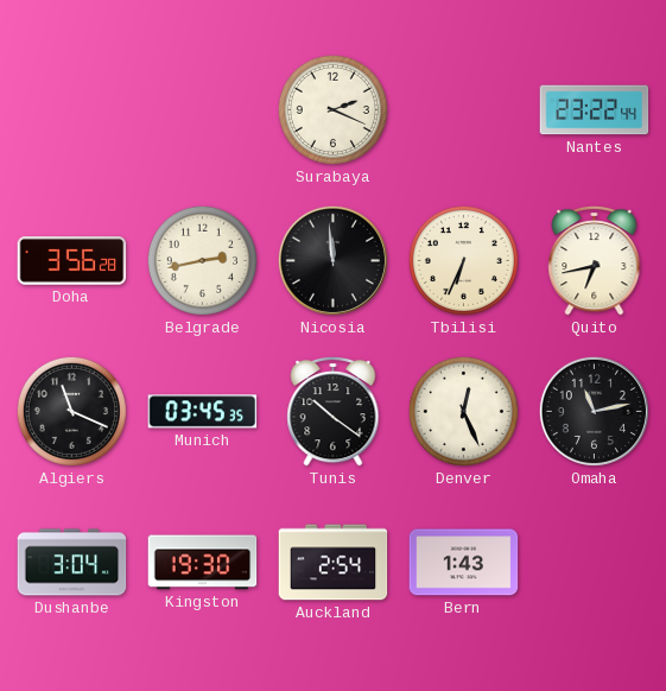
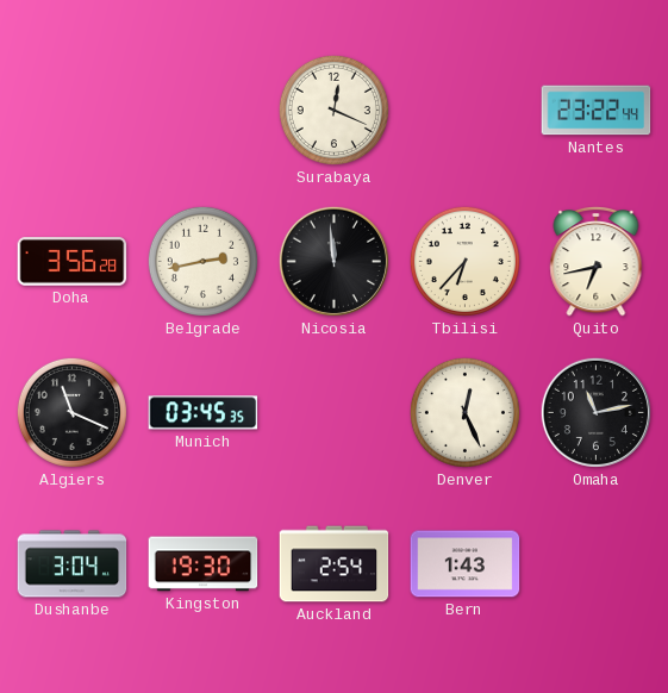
Surabaya: 2:19 -> 12:19
Tbilisi: 6:34 -> 6:37
Tunis: 10:21 -> none
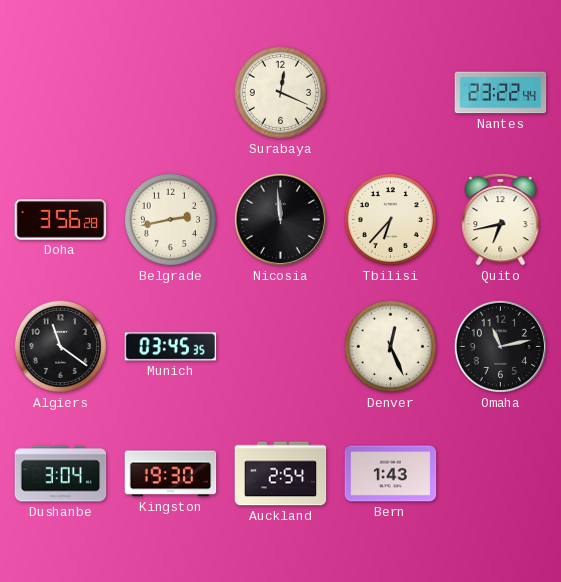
Algiers: 11:19 -> 11:21
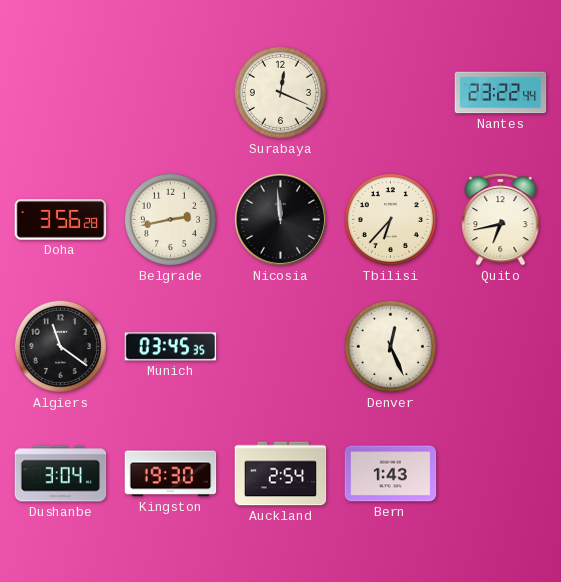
Omaha: 11:13 -> none
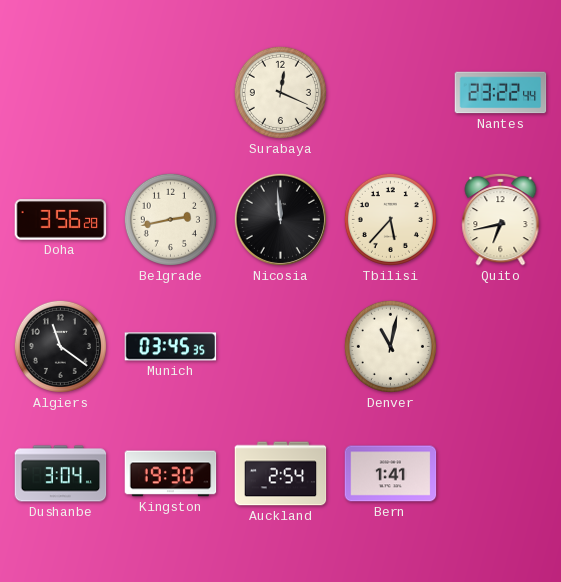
Tbilisi: 6:37 -> 5:37
Denver: 12:26 -> 11:02
Bern: 1:43 -> 1:41
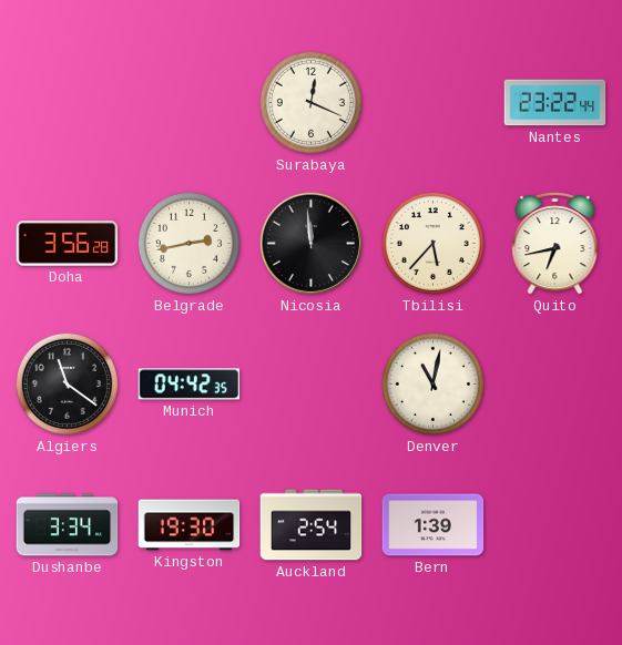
Munich: 03:45 -> 04:42
Dushanbe: 3:04 -> 3:34
Bern: 1:41 -> 1:39
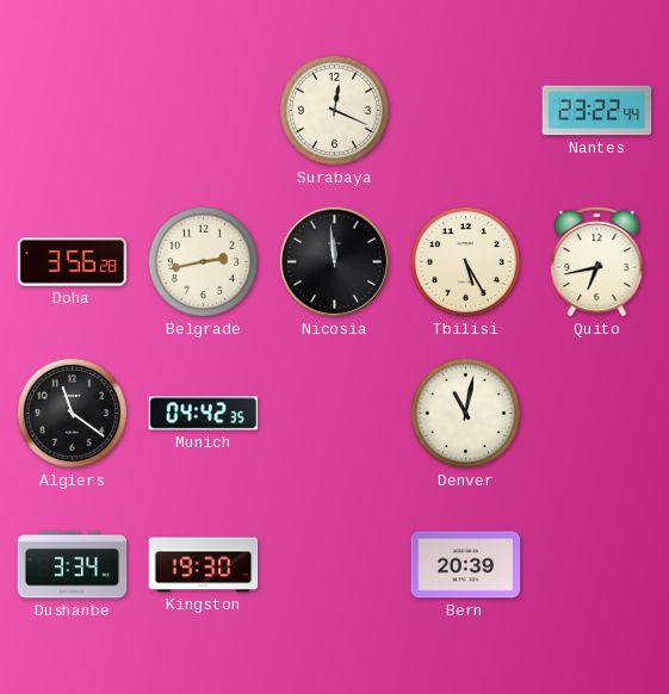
Tbilisi: 5:37 -> 5:25
Auckland: 2:54 -> none
Bern: 1:39 -> 20:39
